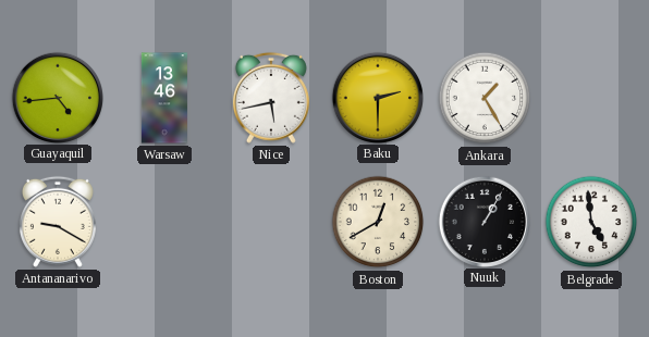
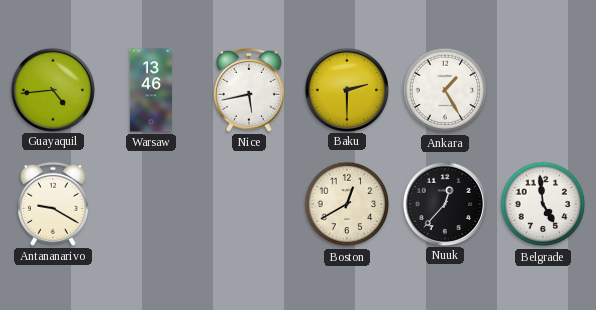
Nuuk: 1:05 -> 12:37
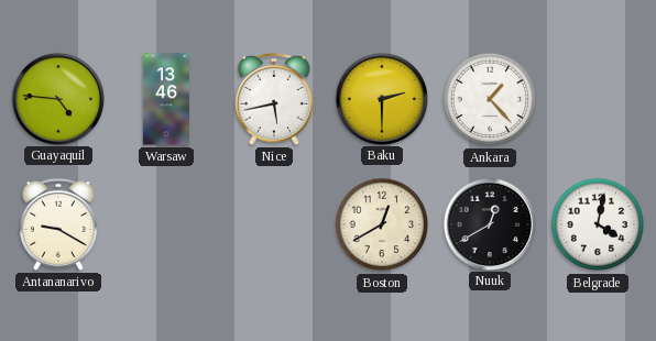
Guayaquil: 4:44 -> 4:46
Ankara: 1:25 -> 1:23
Nuuk: 12:37 -> 12:40
Belgrade: 4:59 -> 4:02
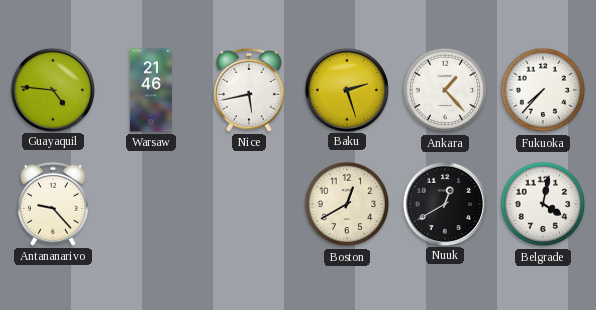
Warsaw: 13:46 -> 21:46
Baku: 2:30 -> 2:27
Fukuoka: none -> 7:37
Antananarivo: 9:20 -> 9:23
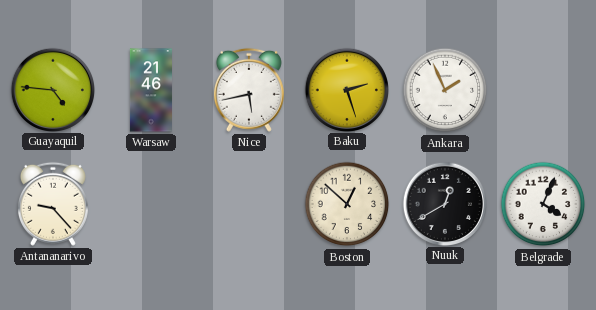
Ankara: 1:23 -> 1:56
Fukuoka: 7:37 -> none
Boston: 12:40 -> 12:52
Belgrade: 4:02 -> 4:04
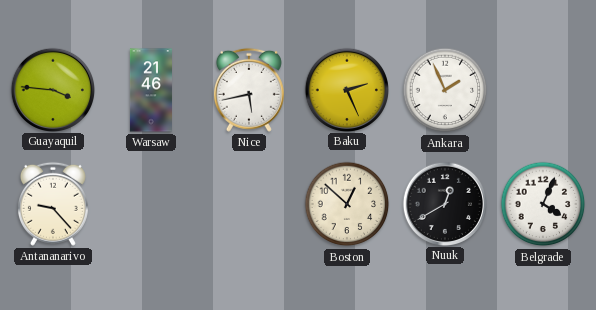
Guayaquil: 4:46 -> 3:46
Baku: 2:27 -> 2:26
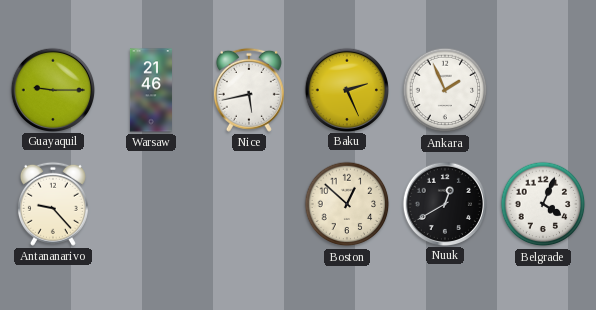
Guayaquil: 3:46 -> 9:15
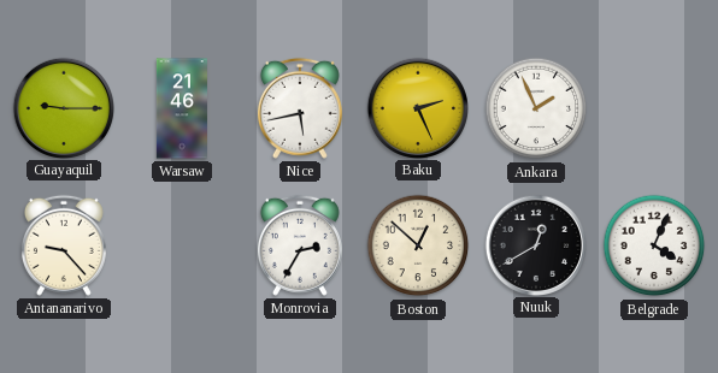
Monrovia: none -> 2:35
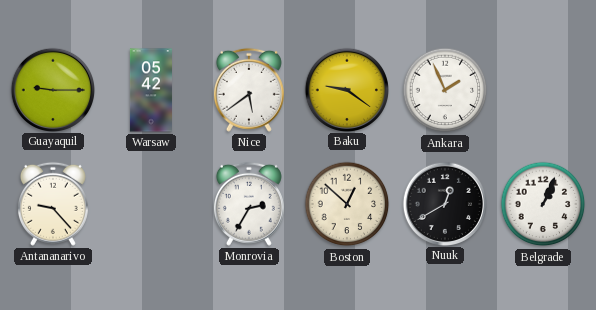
Warsaw: 21:46 -> 05:42
Nice: 5:43 -> 5:39
Baku: 2:26 -> 9:21
Belgrade: 4:04 -> 1:04
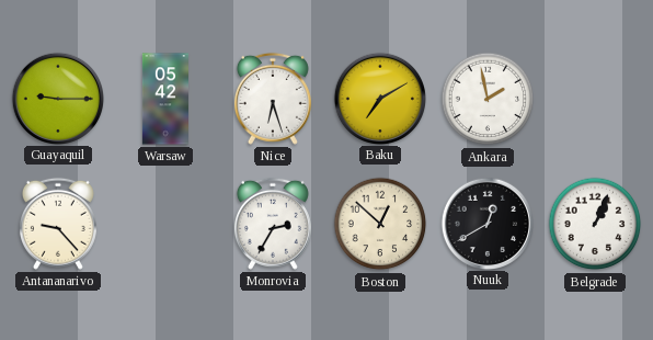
Nice: 5:39 -> 6:27
Baku: 9:21 -> 7:10
Ankara: 1:56 -> 1:58
